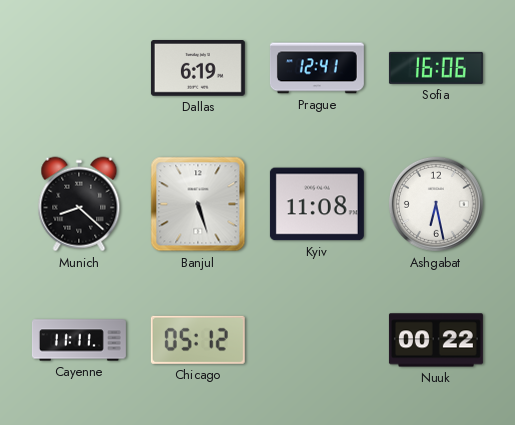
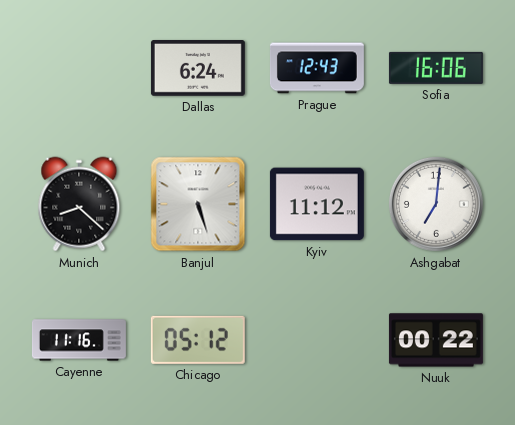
Dallas: 6:19 -> 6:24
Prague: 12:41 -> 12:43
Kyiv: 11:08 -> 11:12
Ashgabat: 6:28 -> 7:01
Cayenne: 11:11 -> 11:16
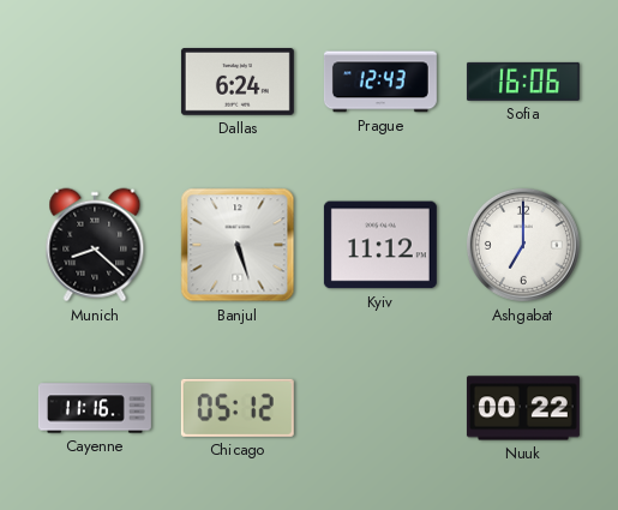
Ashgabat: 7:01 -> 7:00
